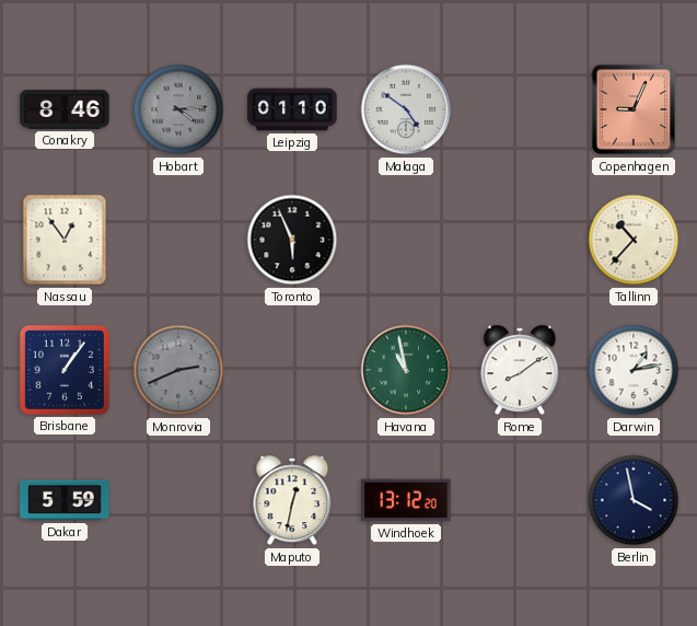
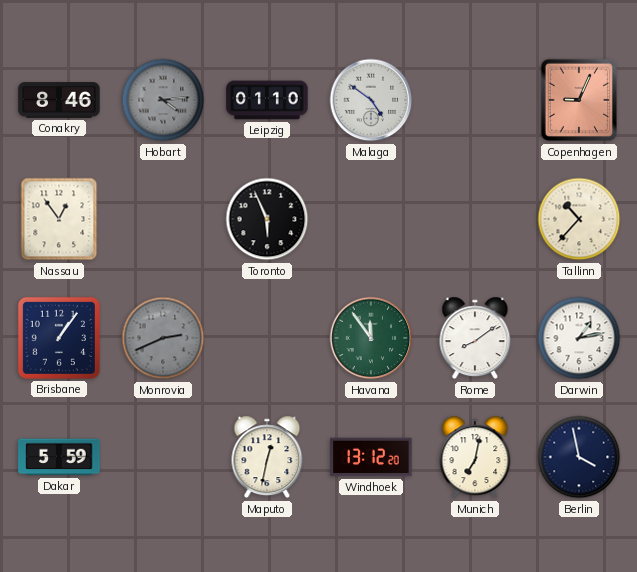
Havana: 10:58 -> 11:54
Munich: none -> 7:02
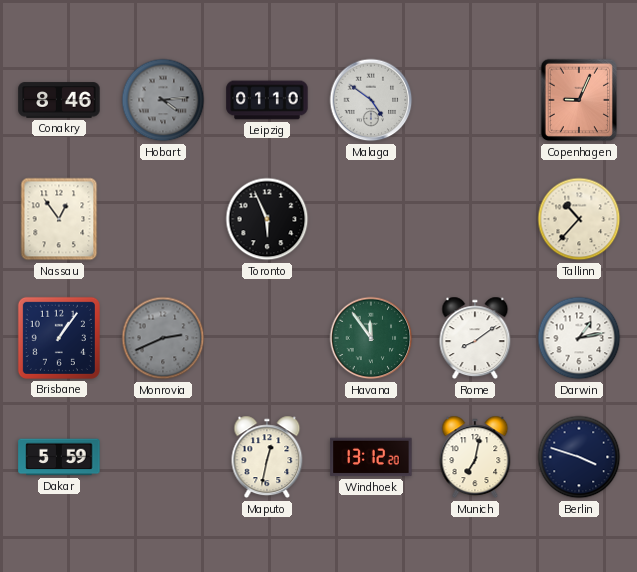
Berlin: 3:58 -> 3:48
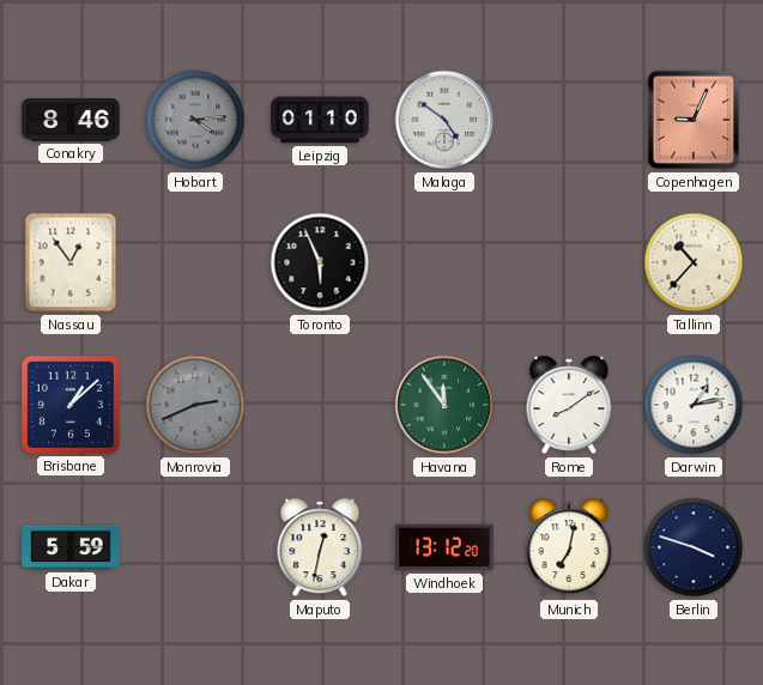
Brisbane: 1:06 -> 1:08
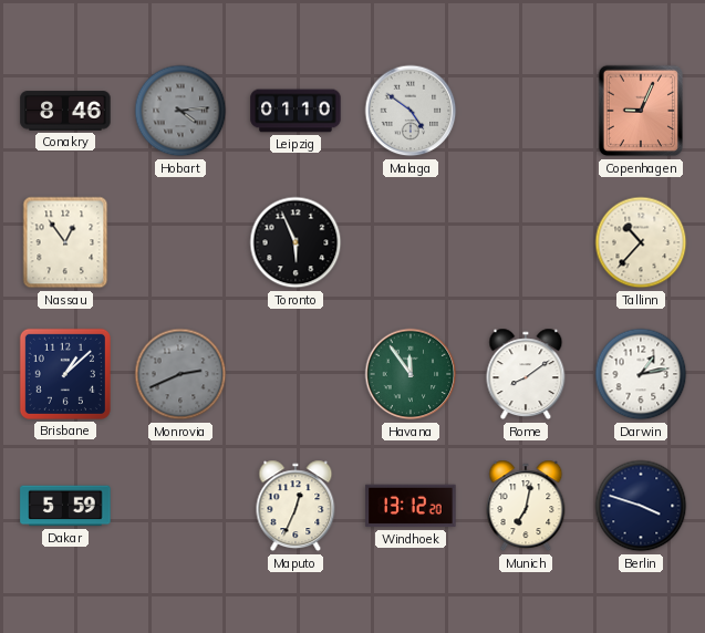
Maputo: 12:32 -> 12:34
